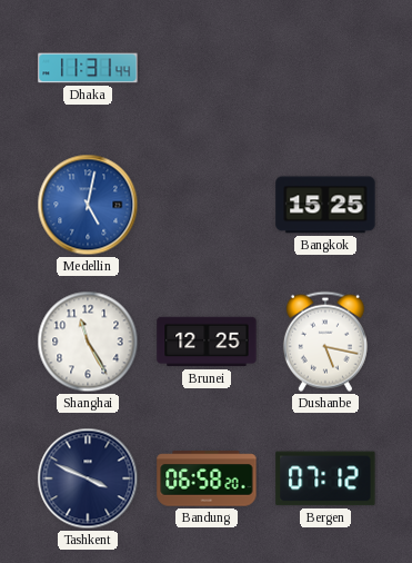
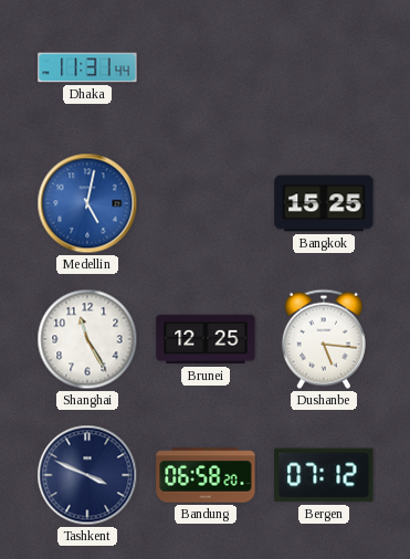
Dushanbe: 5:17 -> 5:16
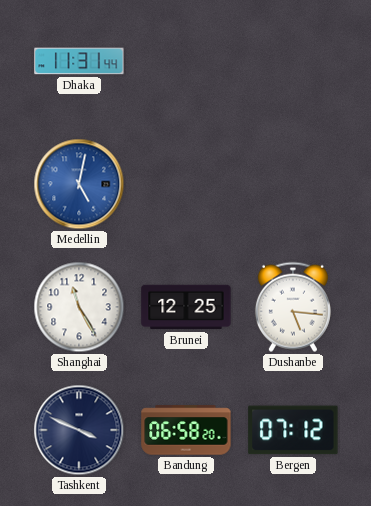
Bangkok: 15:25 -> none
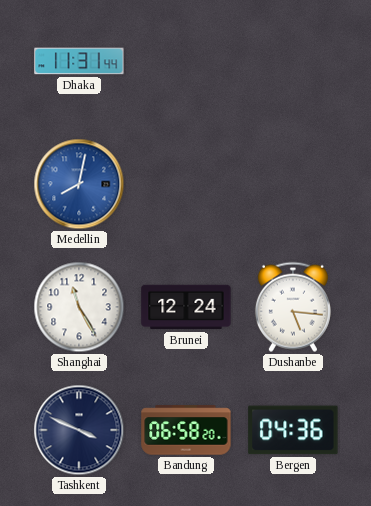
Medellin: 5:02 -> 8:02
Brunei: 12:25 -> 12:24
Bergen: 07:12 -> 04:36
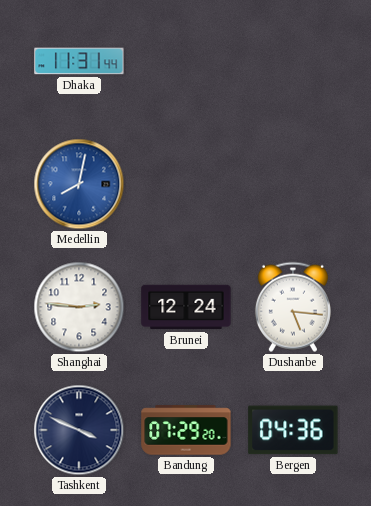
Shanghai: 11:25 -> 2:46
Bandung: 06:58 -> 07:29
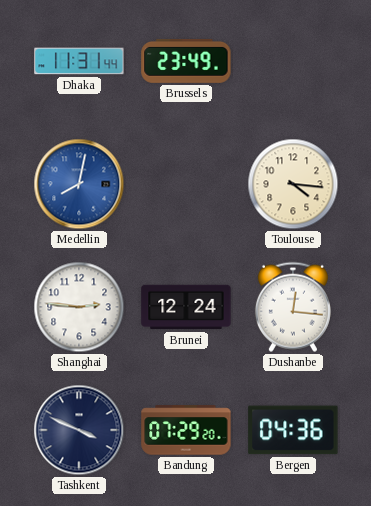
Brussels: none -> 23:49
Toulouse: none -> 4:16
Dushanbe: 5:16 -> 12:16
